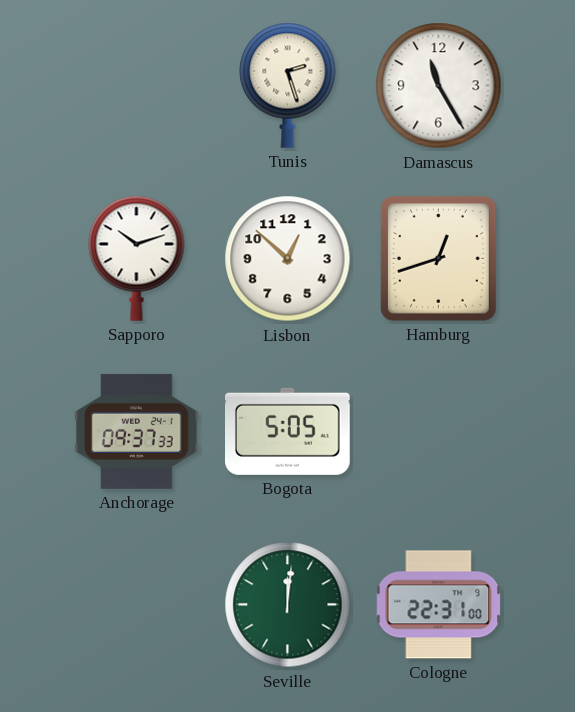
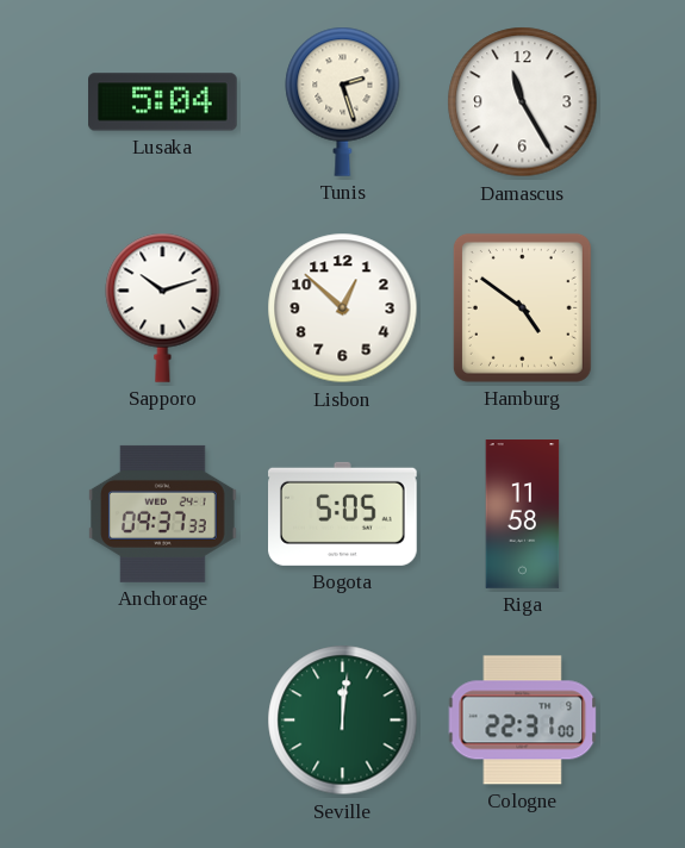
Lusaka: none -> 5:04
Hamburg: 12:42 -> 4:51
Riga: none -> 11:58
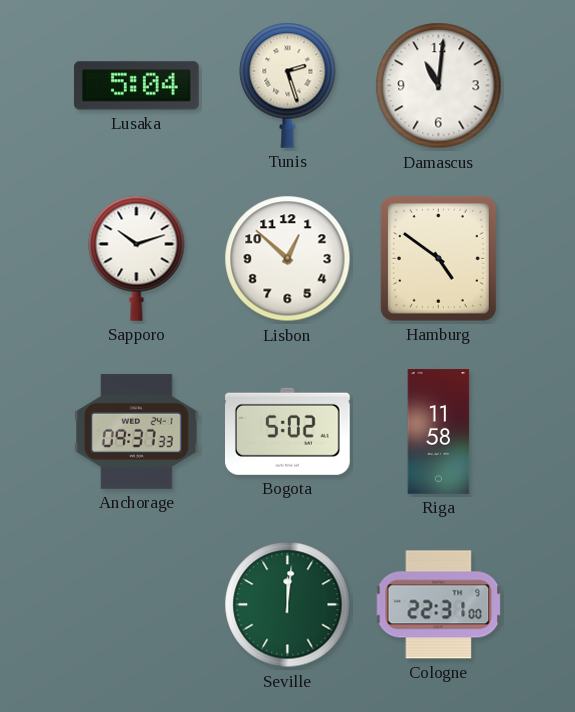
Damascus: 11:25 -> 11:01
Bogota: 5:05 -> 5:02
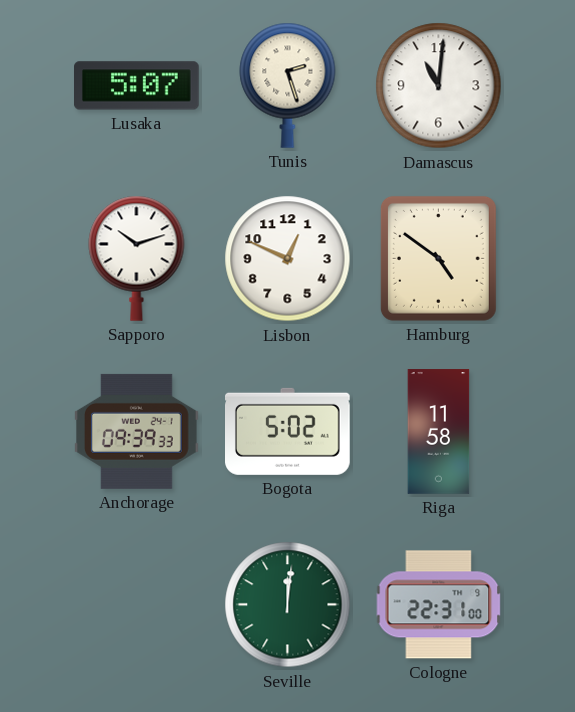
Lusaka: 5:04 -> 5:07
Lisbon: 12:52 -> 12:49
Anchorage: 09:37 -> 09:39
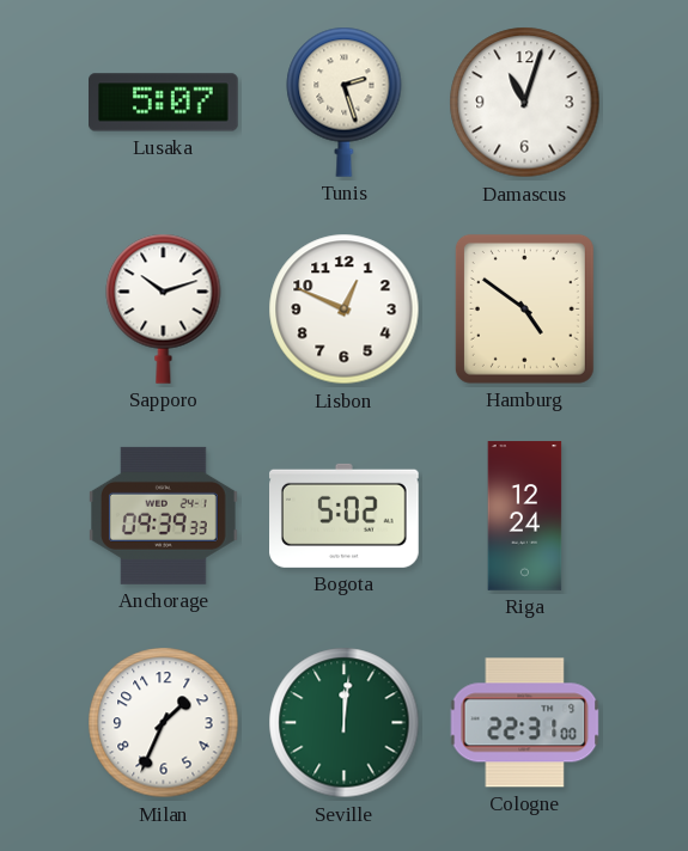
Damascus: 11:01 -> 11:03
Riga: 11:58 -> 12:24
Milan: none -> 1:34
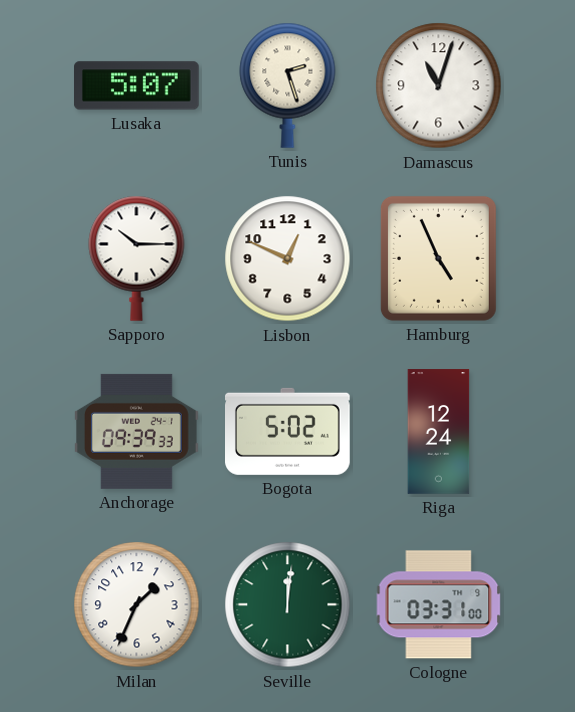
Sapporo: 10:12 -> 10:15
Hamburg: 4:51 -> 4:56
Cologne: 22:31 -> 03:31
